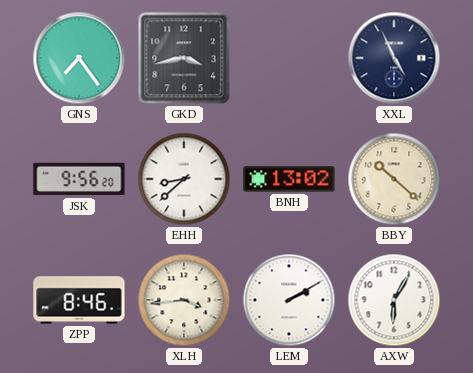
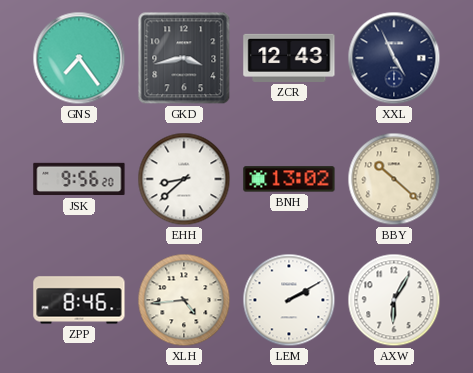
ZCR: none -> 12:43
XLH: 3:44 -> 4:44
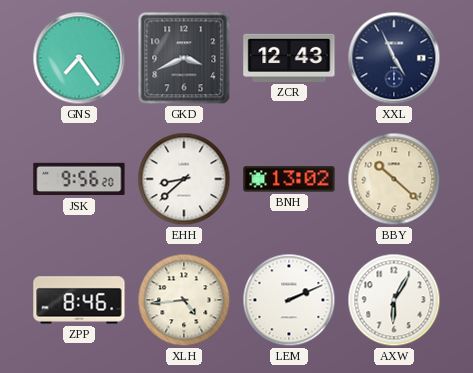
GKD: 3:43 -> 3:41
LEM: 2:10 -> 2:11
